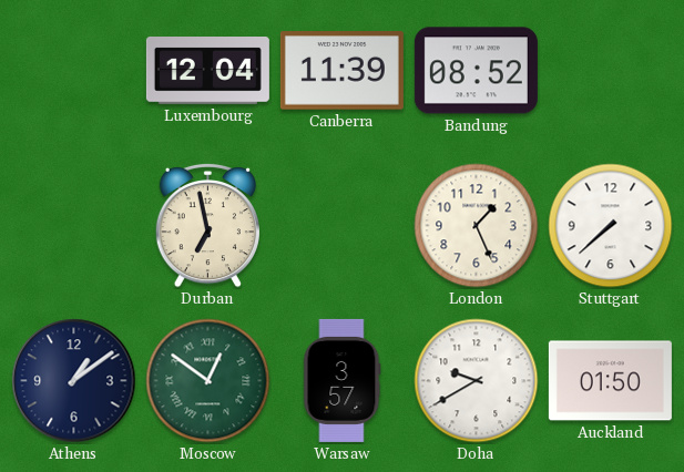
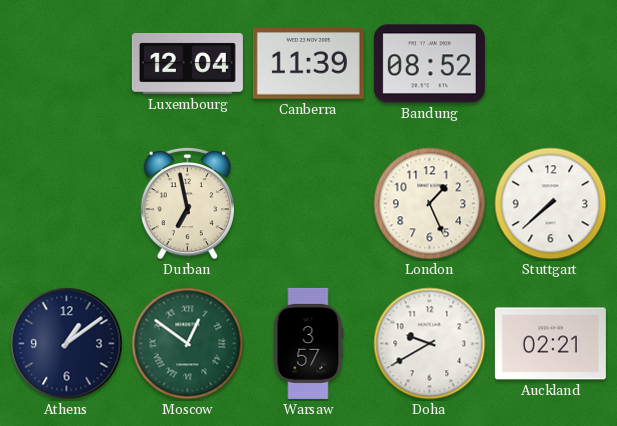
Auckland: 01:50 -> 02:21
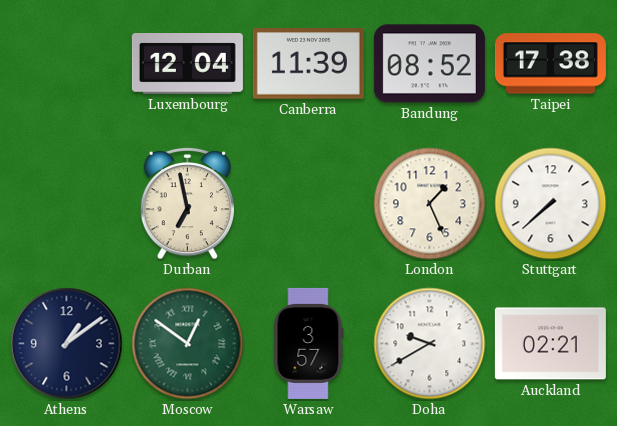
Taipei: none -> 17:38
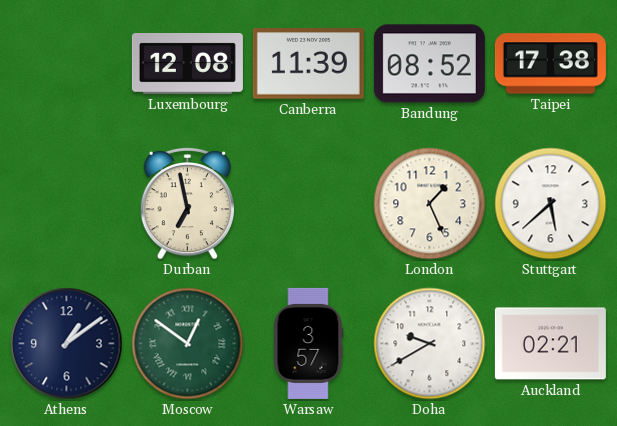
Luxembourg: 12:04 -> 12:08
Stuttgart: 7:38 -> 5:38
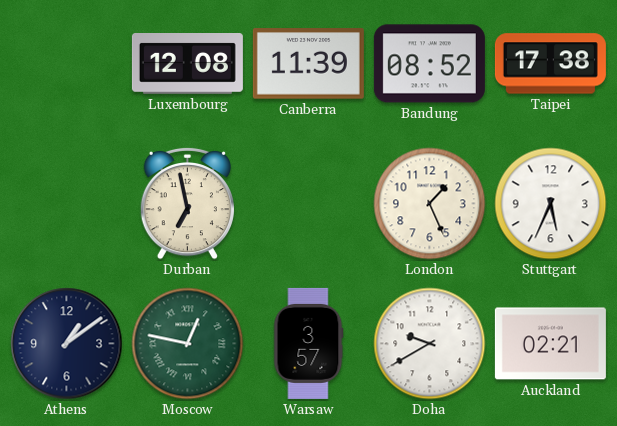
Stuttgart: 5:38 -> 5:34
Moscow: 12:51 -> 12:47
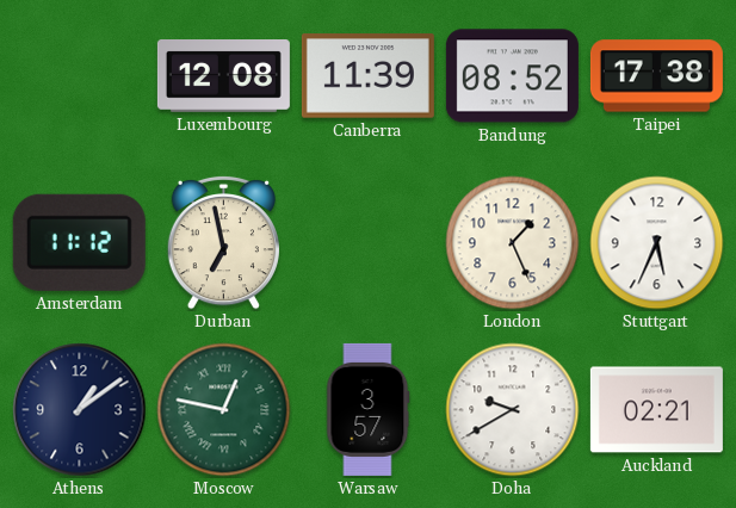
Amsterdam: none -> 11:12
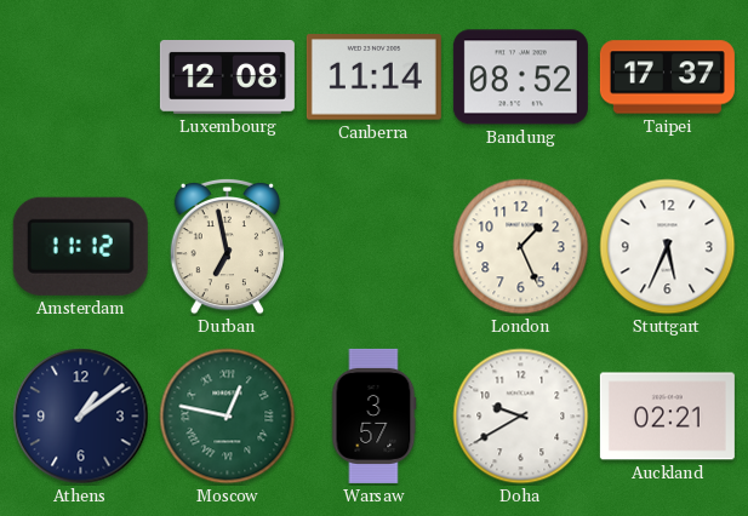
Canberra: 11:39 -> 11:14
Taipei: 17:38 -> 17:37
